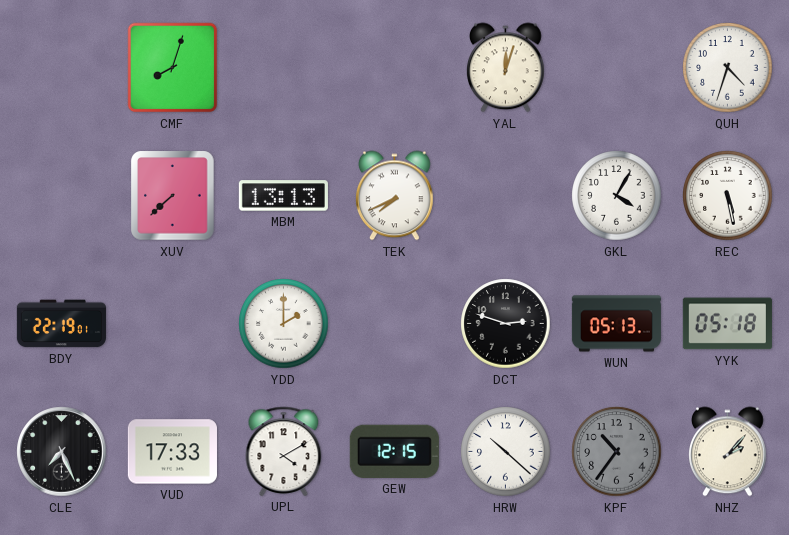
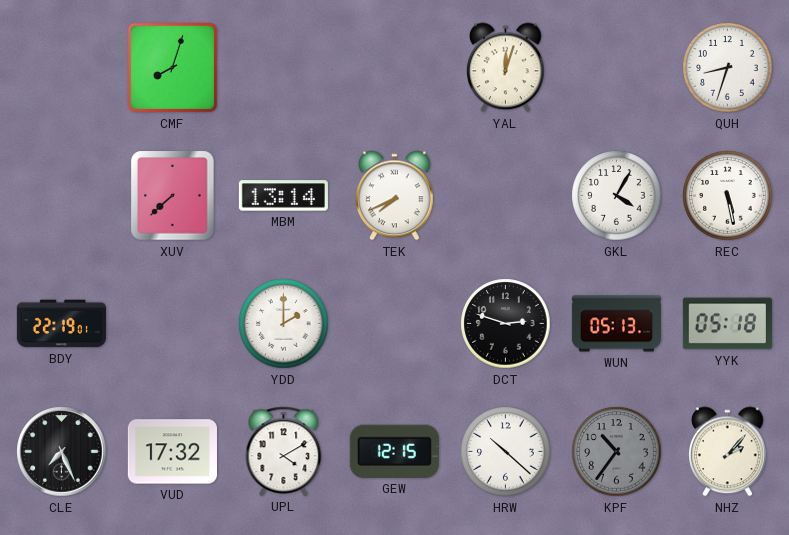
QUH: 4:33 -> 8:33
MBM: 13:13 -> 13:14
VUD: 17:33 -> 17:32
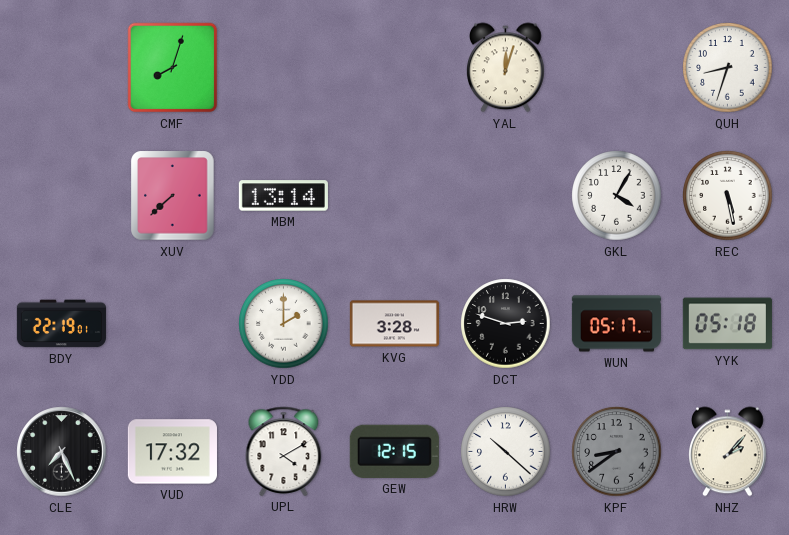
TEK: 7:41 -> none
KVG: none -> 3:28
WUN: 05:13 -> 05:17
KPF: 10:36 -> 8:39
